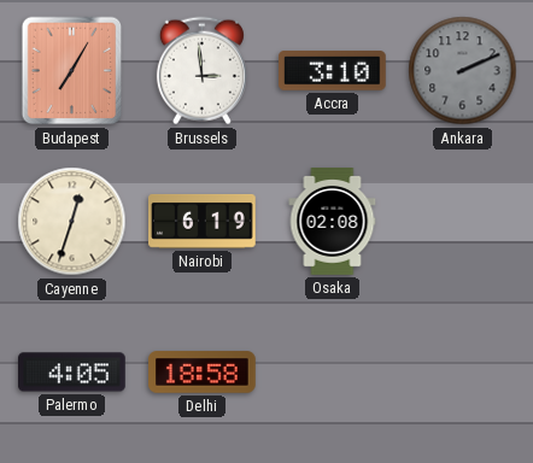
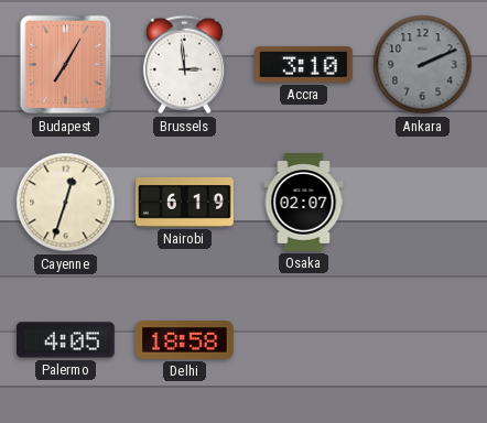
Osaka: 02:08 -> 02:07
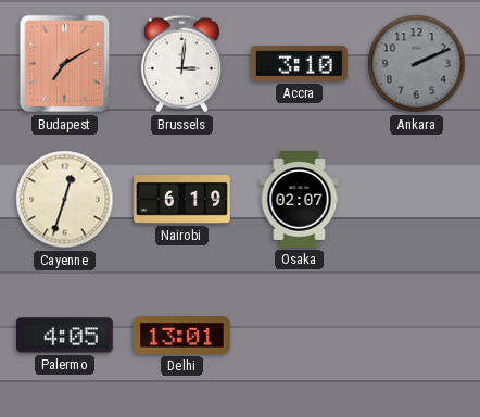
Budapest: 7:05 -> 7:10
Brussels: 2:59 -> 3:01
Delhi: 18:58 -> 13:01
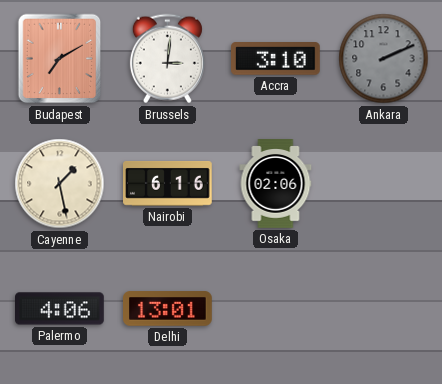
Cayenne: 12:33 -> 1:28
Nairobi: 6:19 -> 6:16
Osaka: 02:07 -> 02:06
Palermo: 4:05 -> 4:06
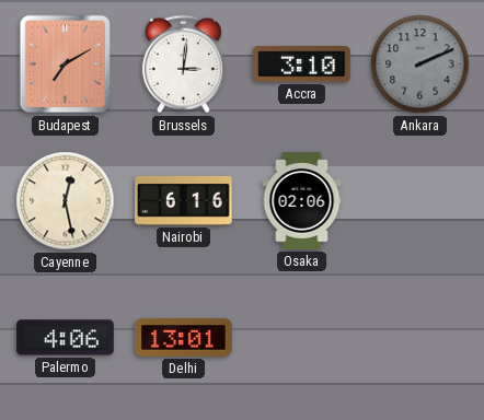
Cayenne: 1:28 -> 12:28
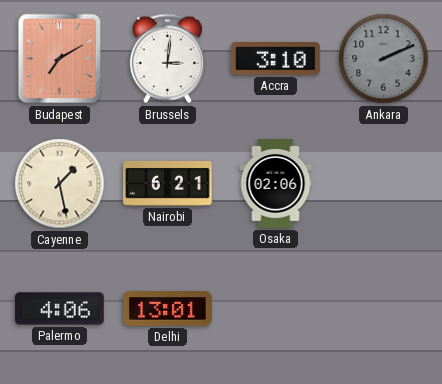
Cayenne: 12:28 -> 1:28
Nairobi: 6:16 -> 6:21
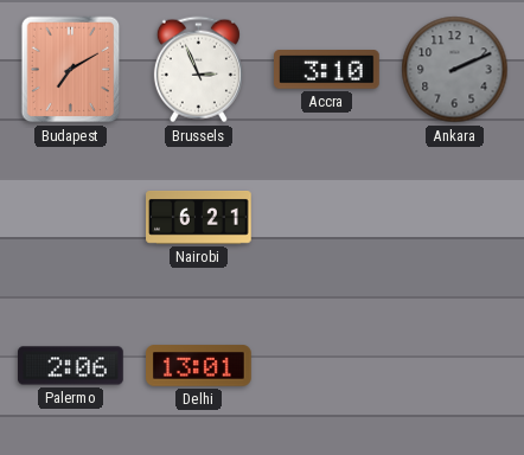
Brussels: 3:01 -> 2:56
Cayenne: 1:28 -> none
Osaka: 02:06 -> none
Palermo: 4:06 -> 2:06
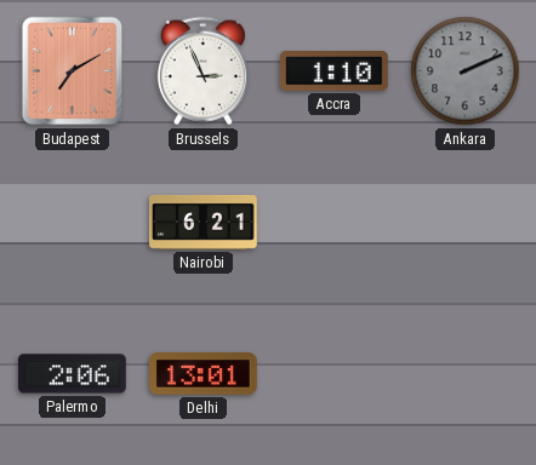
Accra: 3:10 -> 1:10
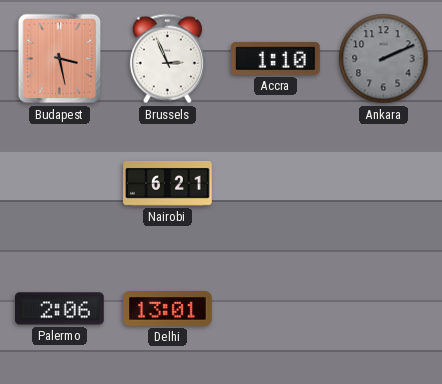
Budapest: 7:10 -> 3:28
